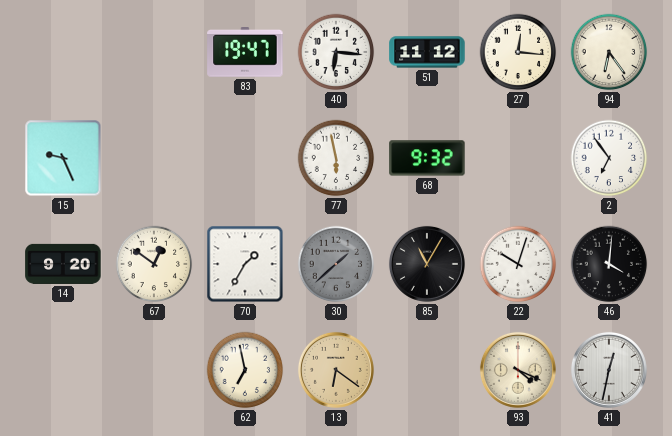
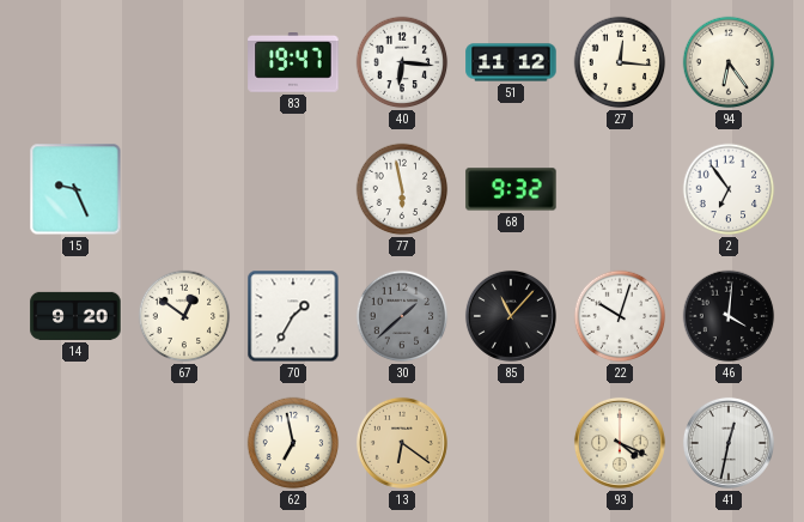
85: 11:05 -> 11:07
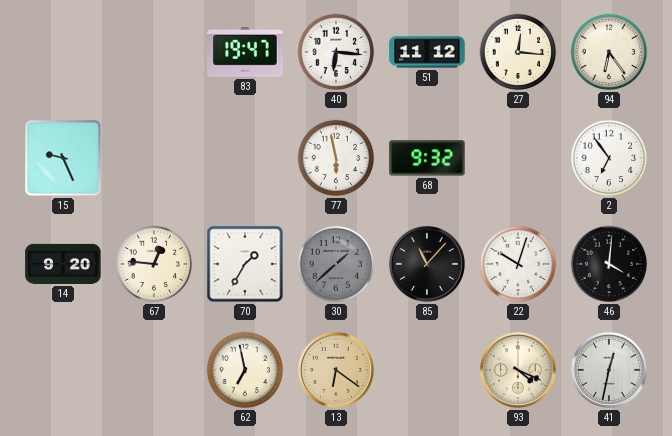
67: 12:51 -> 12:46
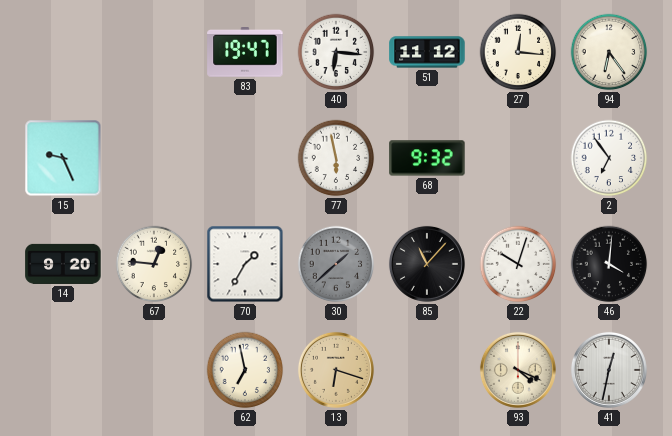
13: 6:21 -> 6:18
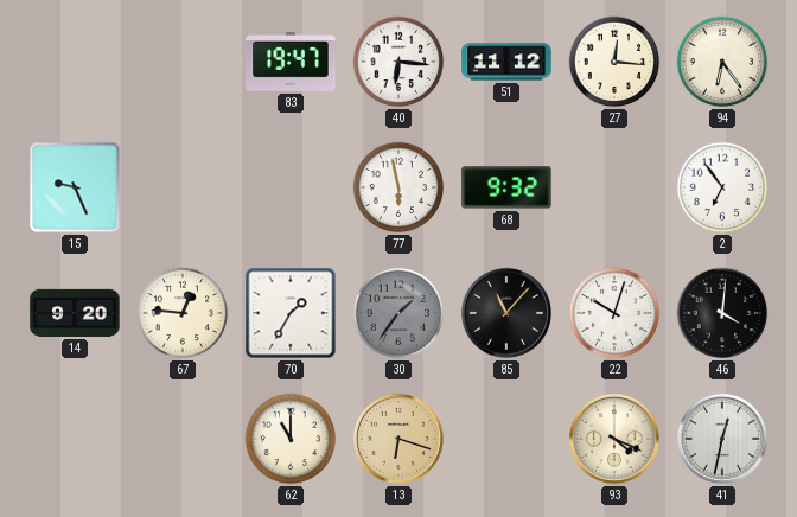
30: 1:38 -> 1:36
62: 6:58 -> 11:00
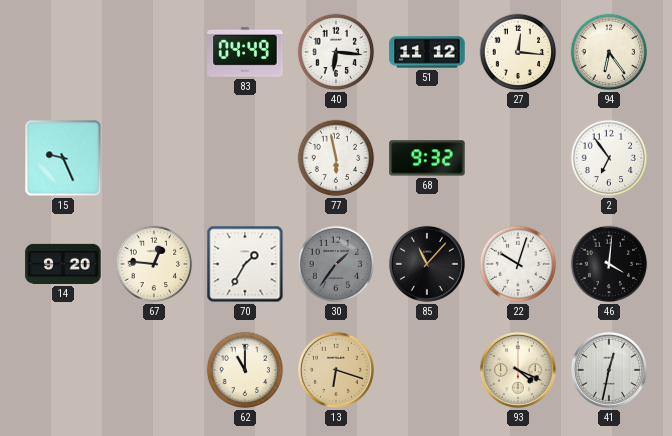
83: 19:47 -> 04:49
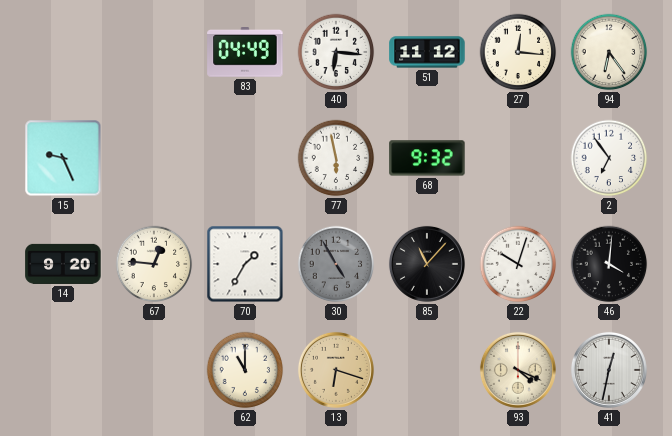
30: 1:36 -> 4:55
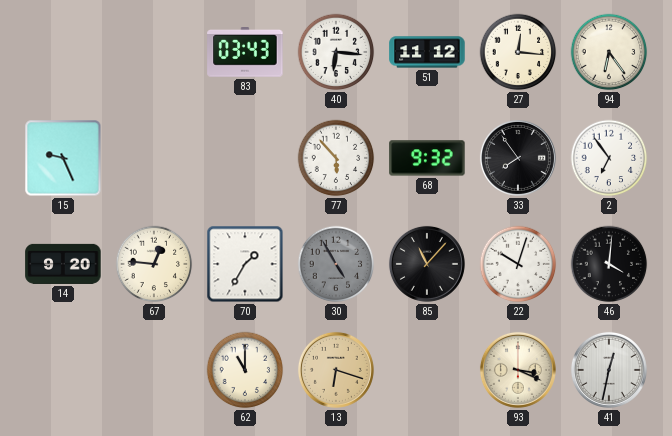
83: 04:49 -> 03:43
77: 5:58 -> 5:53
33: none -> 7:54
93: 4:19 -> 3:19
